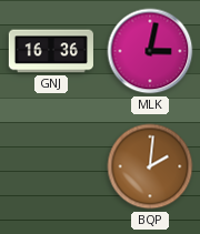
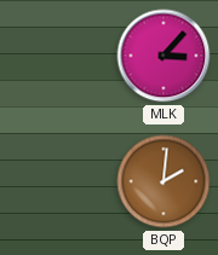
GNJ: 16:36 -> none
MLK: 3:02 -> 3:07
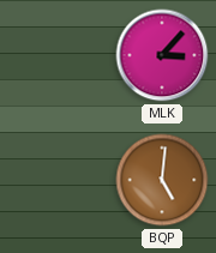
BQP: 2:01 -> 5:01
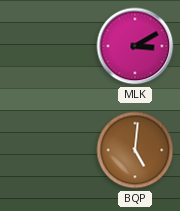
MLK: 3:07 -> 3:10
